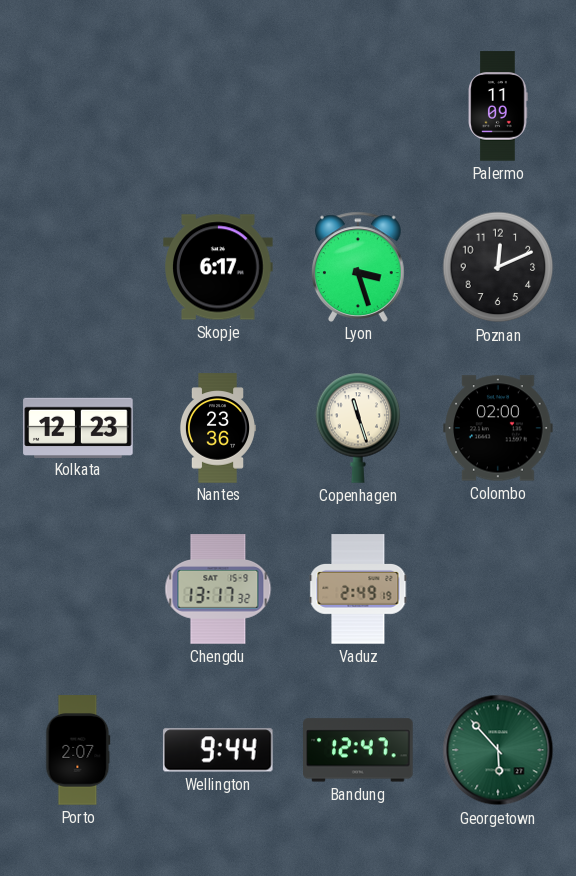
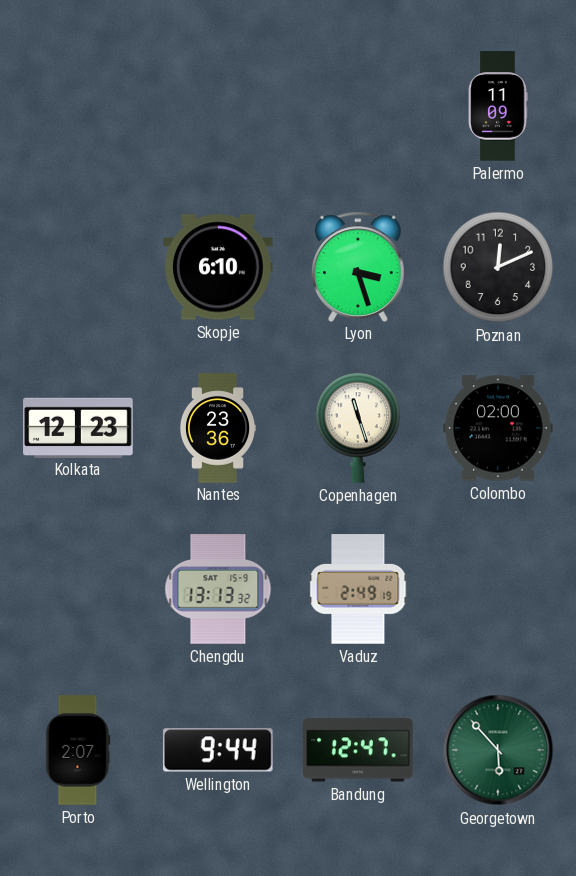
Skopje: 6:17 -> 6:10
Chengdu: 13:17 -> 13:13
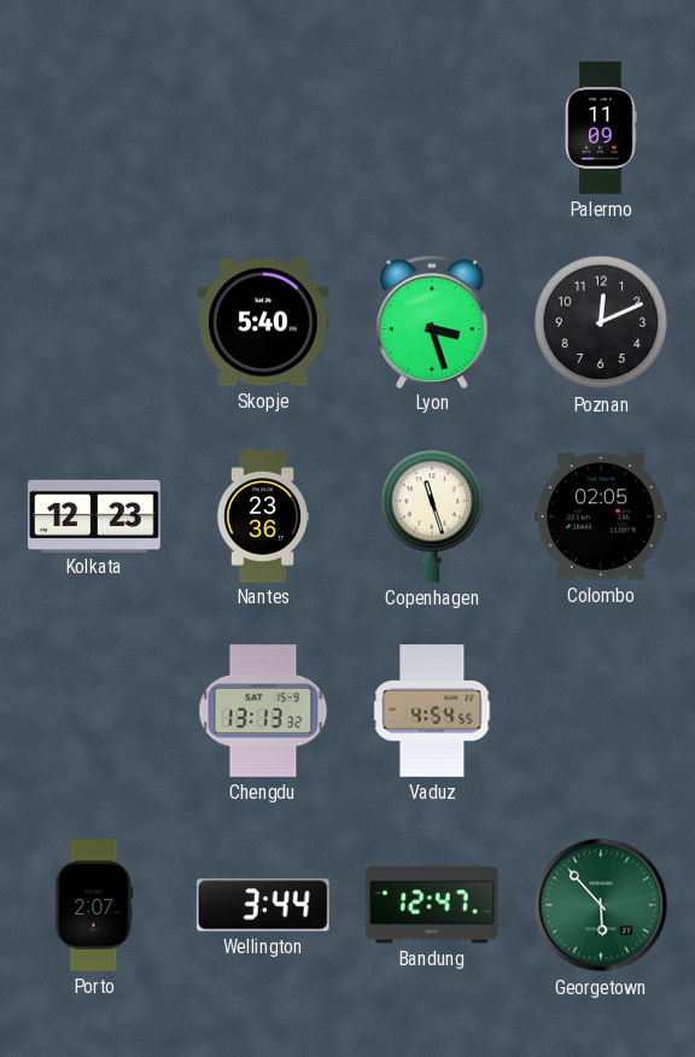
Skopje: 6:10 -> 5:40
Colombo: 02:00 -> 02:05
Vaduz: 2:49 -> 4:54
Wellington: 9:44 -> 3:44
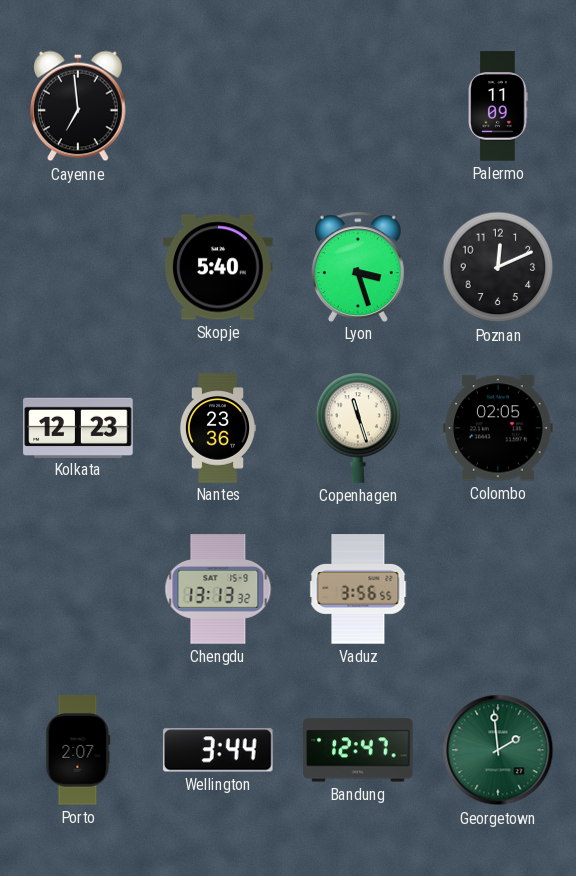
Cayenne: none -> 6:59
Vaduz: 4:54 -> 3:56
Georgetown: 5:53 -> 1:59
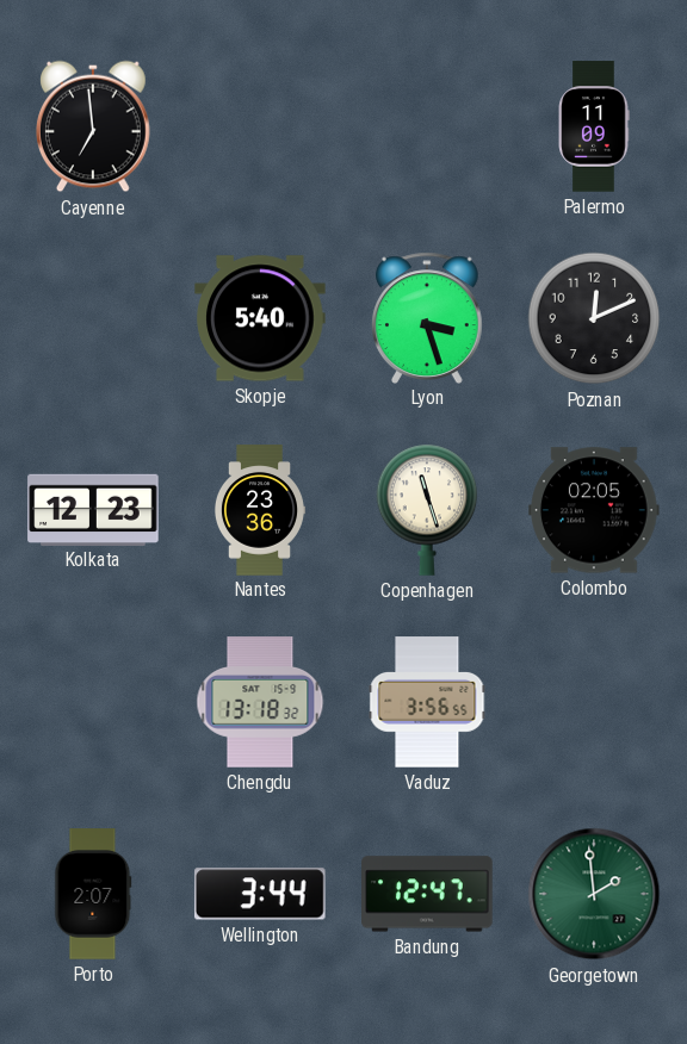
Chengdu: 13:13 -> 13:18
